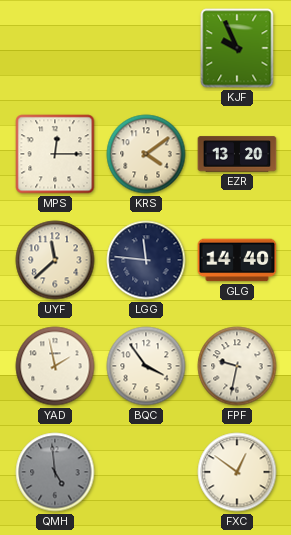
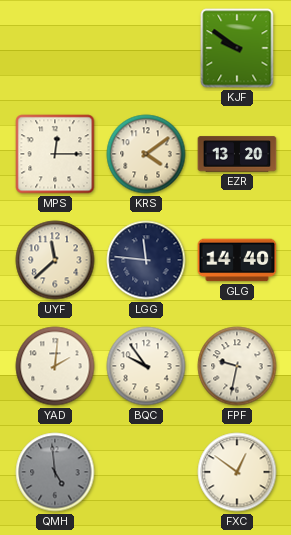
KJF: 9:56 -> 9:51
YAD: 1:58 -> 2:01
BQC: 3:54 -> 9:54
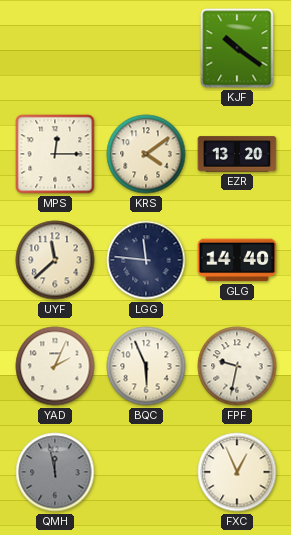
KJF: 9:51 -> 10:21
YAD: 2:01 -> 2:04
BQC: 9:54 -> 5:56
QMH: 4:59 -> 11:58
FXC: 12:51 -> 12:56
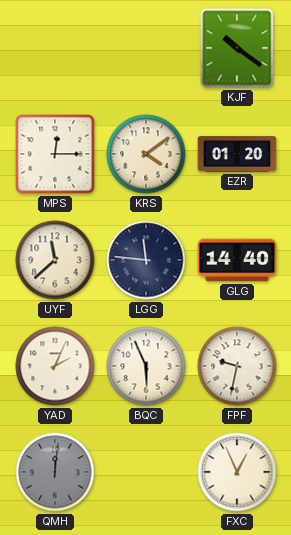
EZR: 13:20 -> 01:20
QMH: 11:58 -> 12:01
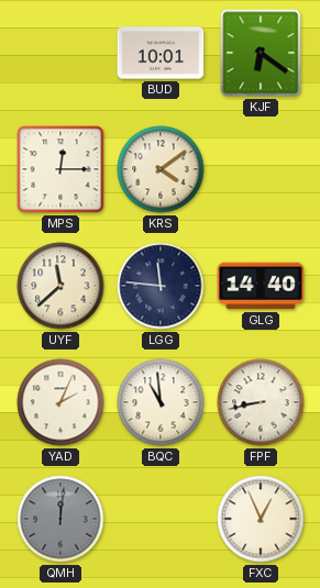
BUD: none -> 10:01
KJF: 10:21 -> 6:21
EZR: 01:20 -> none
BQC: 5:56 -> 10:59
FPF: 9:32 -> 8:43
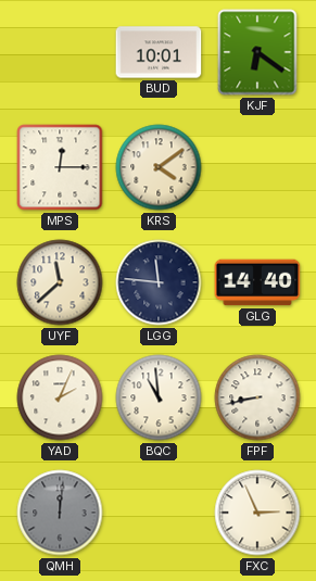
FXC: 12:56 -> 2:56
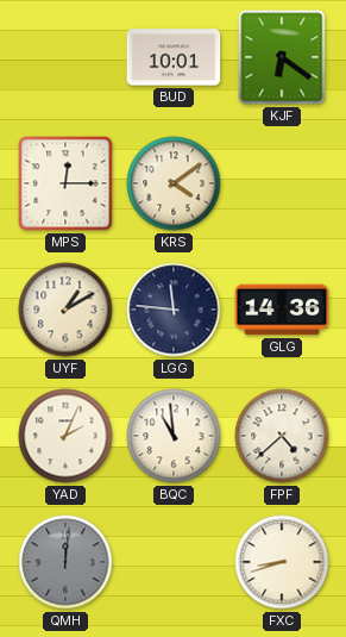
UYF: 11:38 -> 1:10
GLG: 14:40 -> 14:36
FPF: 8:43 -> 4:38
FXC: 2:56 -> 8:42
